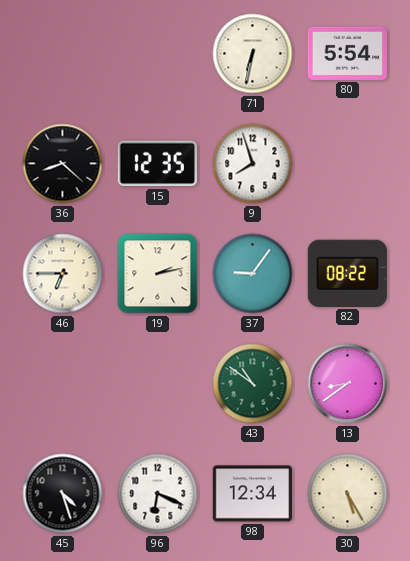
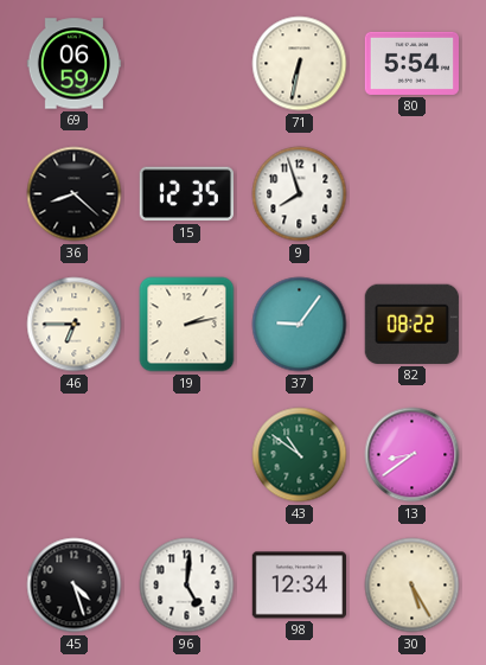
69: none -> 06:59
96: 6:19 -> 5:01
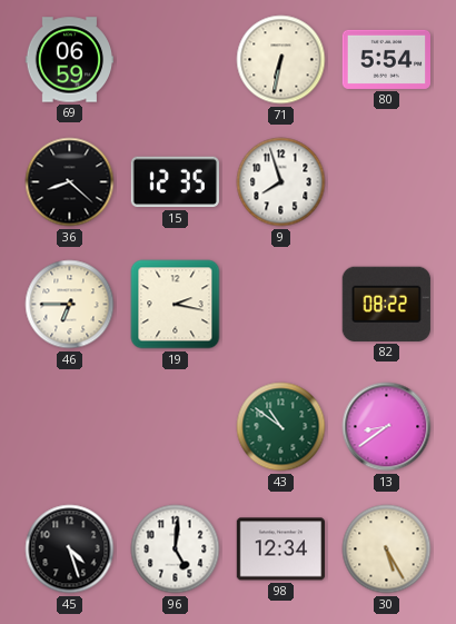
19: 2:13 -> 2:17
37: 9:06 -> none
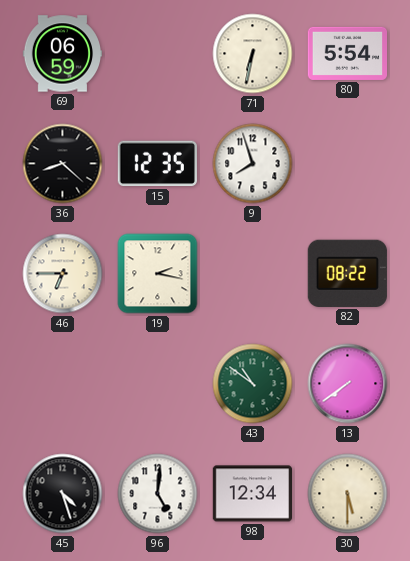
13: 8:39 -> 7:39
30: 5:25 -> 5:30
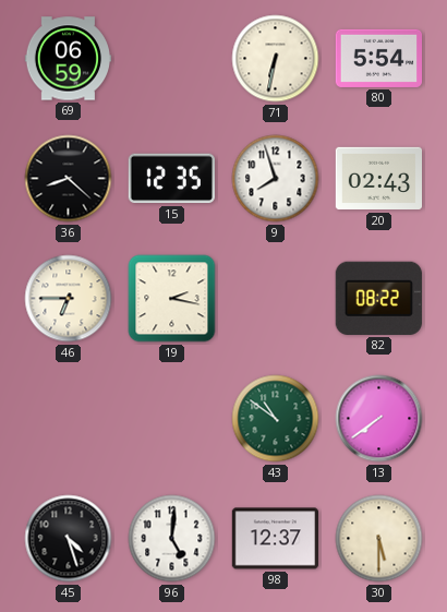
20: none -> 02:43
98: 12:34 -> 12:37
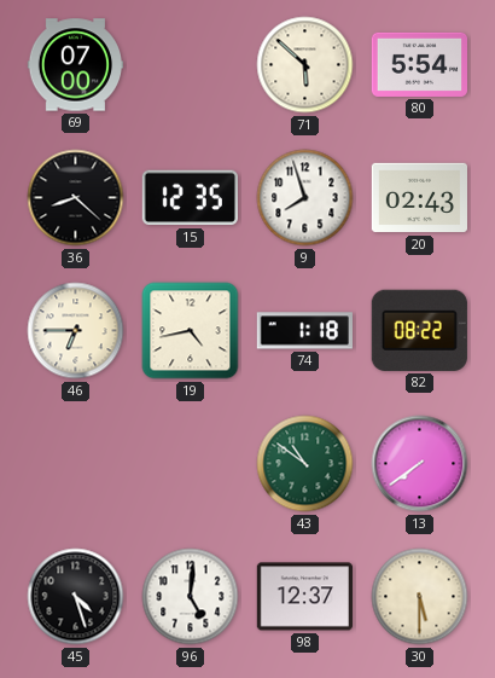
69: 06:59 -> 07:00
71: 6:32 -> 5:52
19: 2:17 -> 4:43
74: none -> 1:18
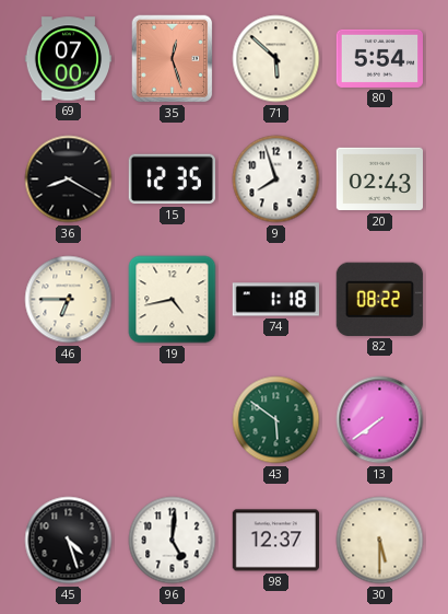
35: none -> 12:27
36: 8:22 -> 8:20
43: 10:51 -> 5:51
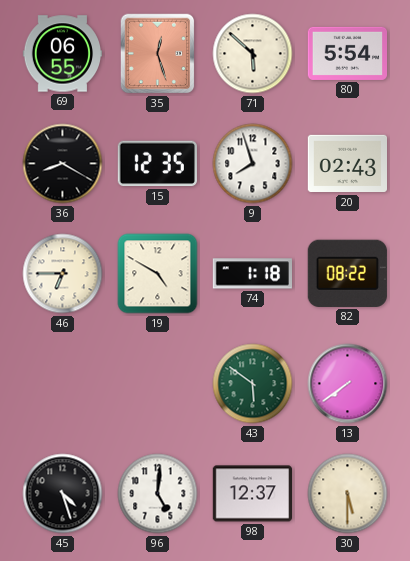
69: 07:00 -> 06:55
19: 4:43 -> 4:50
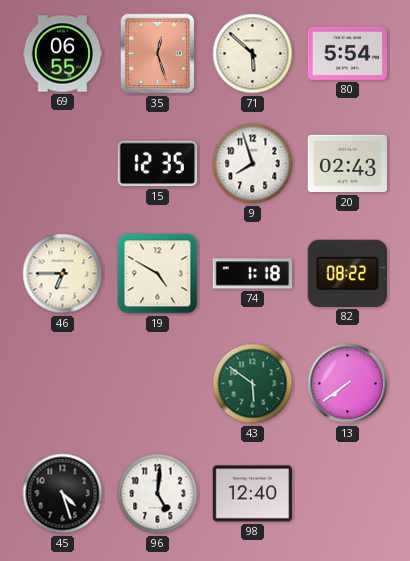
36: 8:20 -> none
98: 12:37 -> 12:40
30: 5:30 -> none
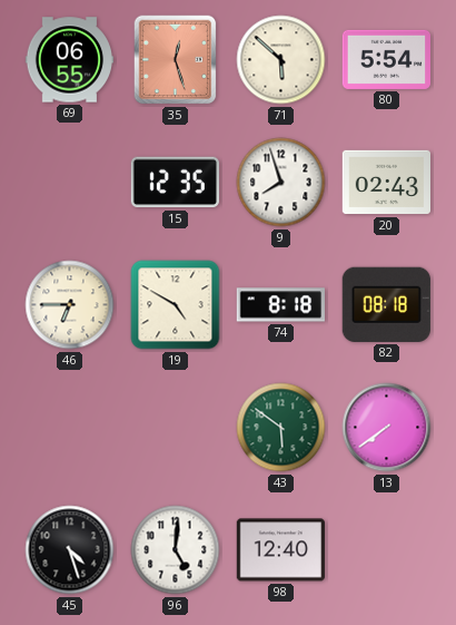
74: 1:18 -> 8:18
82: 08:22 -> 08:18
